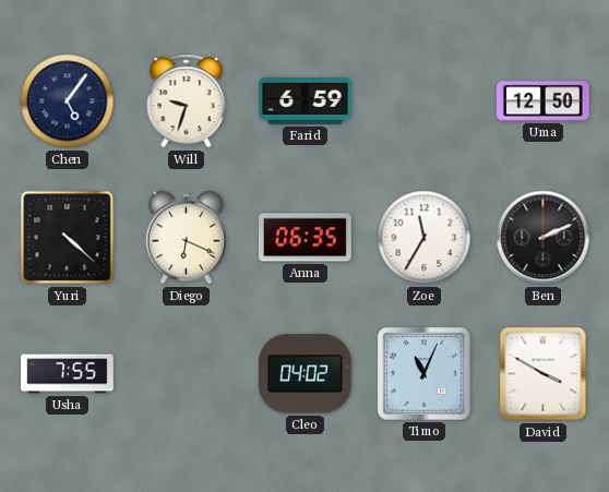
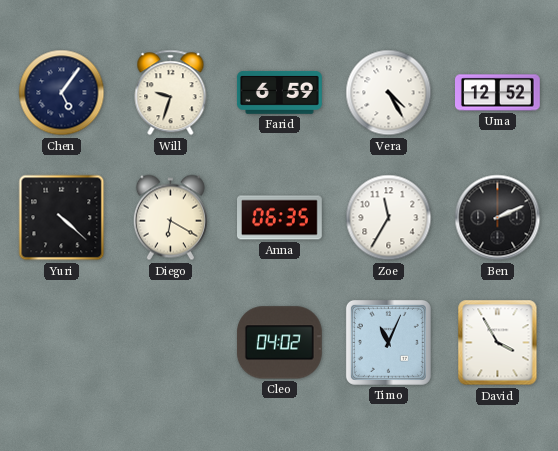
Vera: none -> 4:25
Uma: 12:50 -> 12:52
Diego: 6:19 -> 6:20
Usha: 7:55 -> none
David: 3:50 -> 3:55
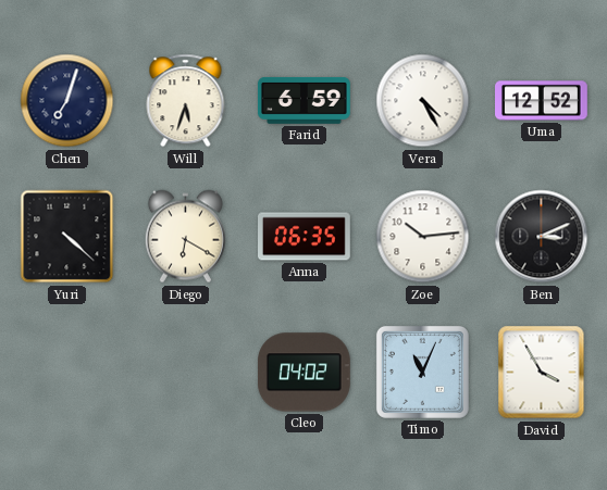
Chen: 5:06 -> 7:03
Will: 9:33 -> 5:33
Zoe: 11:35 -> 10:14
Ben: 2:11 -> 3:11
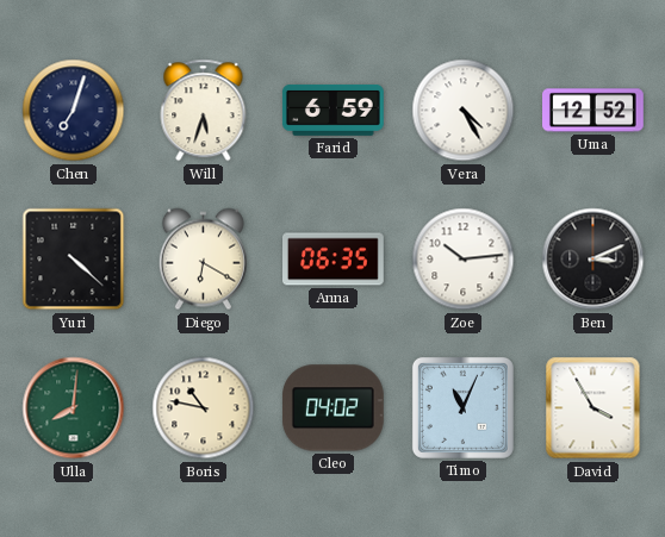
Ulla: none -> 8:01
Boris: none -> 10:47
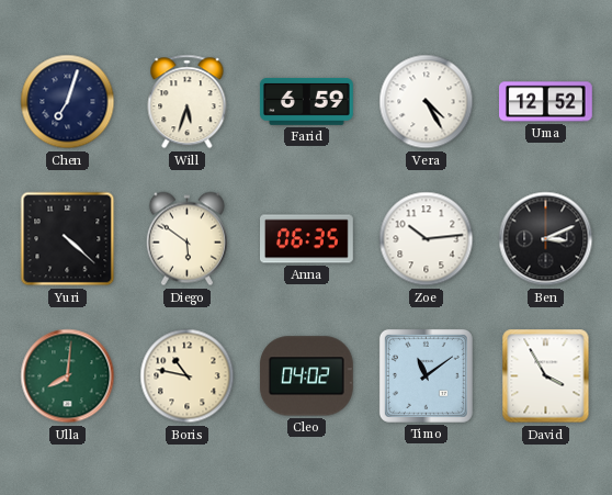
Diego: 6:20 -> 5:51
Timo: 11:04 -> 11:09
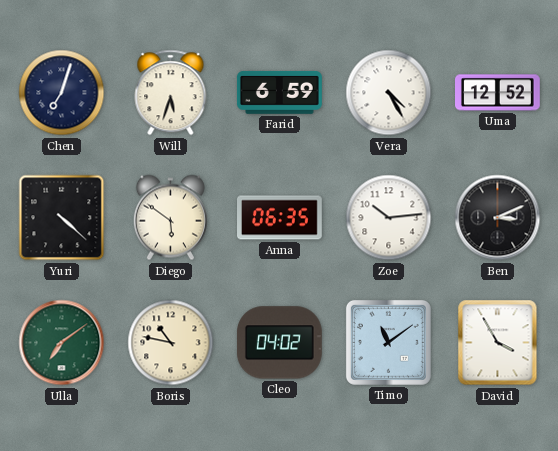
Ulla: 8:01 -> 7:09
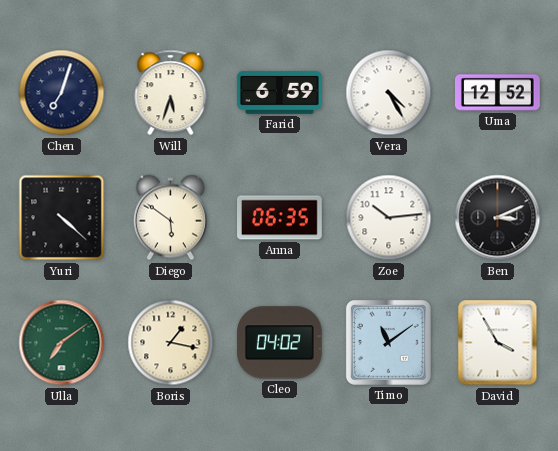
Boris: 10:47 -> 1:17
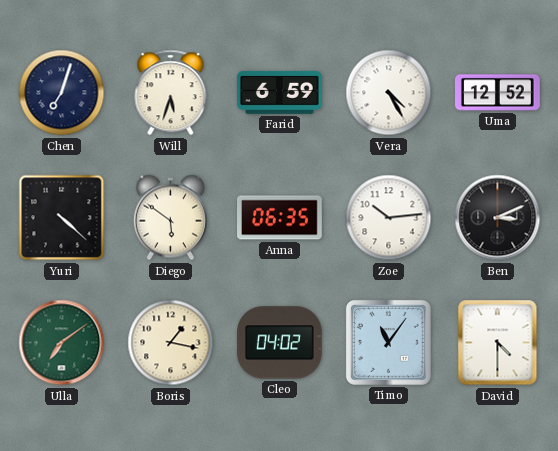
Timo: 11:09 -> 11:06
David: 3:55 -> 4:30
